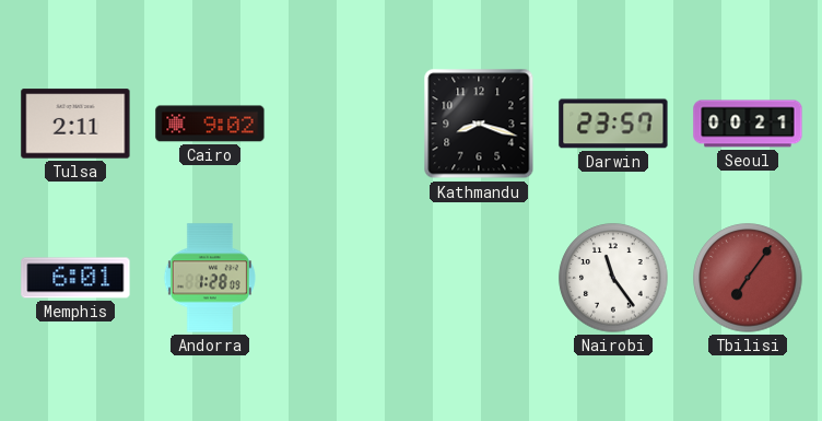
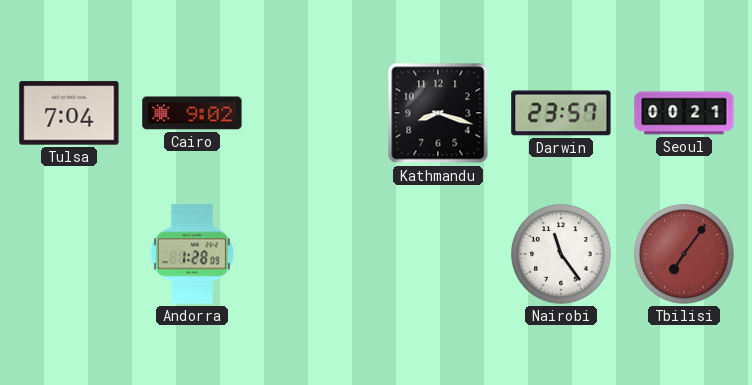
Tulsa: 2:11 -> 7:04
Memphis: 6:01 -> none
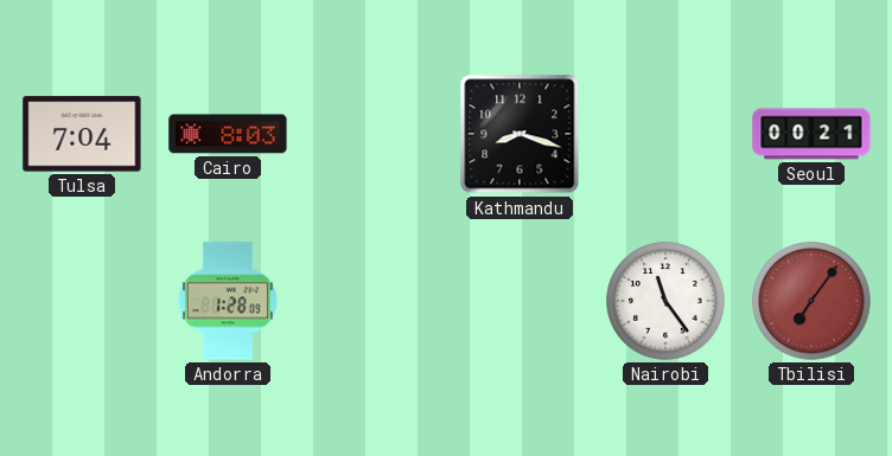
Cairo: 9:02 -> 8:03
Darwin: 23:57 -> none
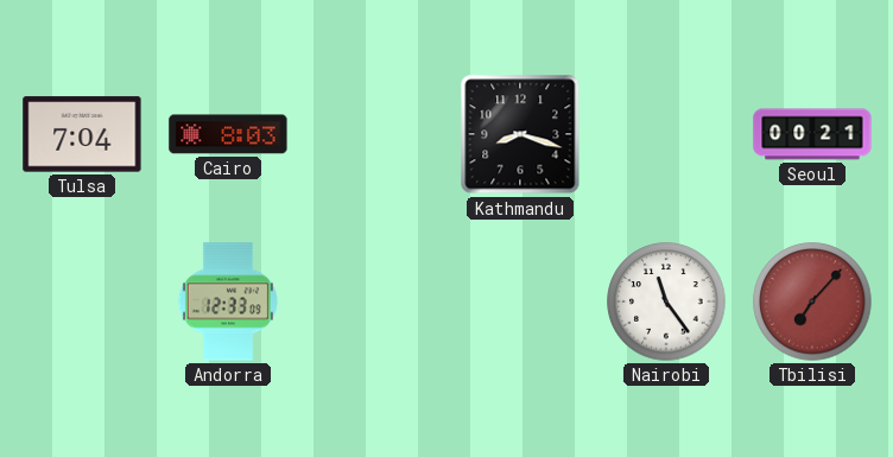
Andorra: 1:28 -> 12:33
Tbilisi: 7:06 -> 7:07
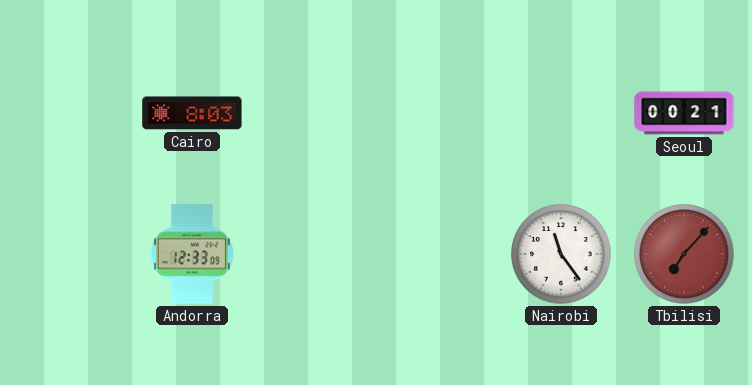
Tulsa: 7:04 -> none
Kathmandu: 8:18 -> none
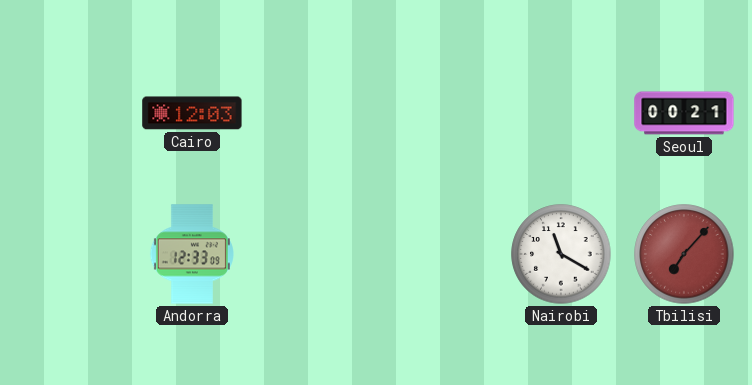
Cairo: 8:03 -> 12:03
Nairobi: 11:24 -> 11:20
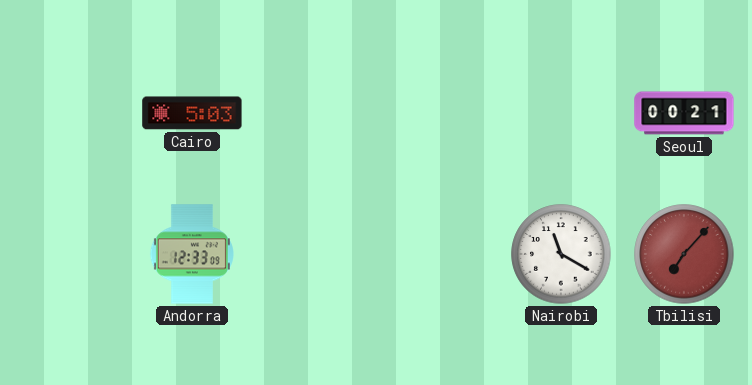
Cairo: 12:03 -> 5:03
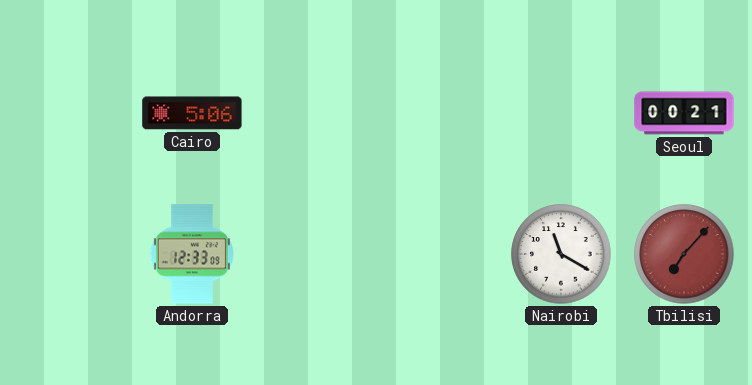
Cairo: 5:03 -> 5:06
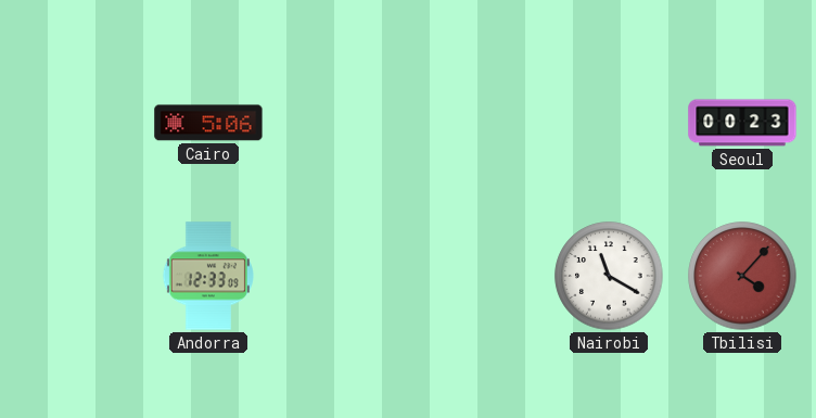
Seoul: 00:21 -> 00:23
Tbilisi: 7:07 -> 4:07
